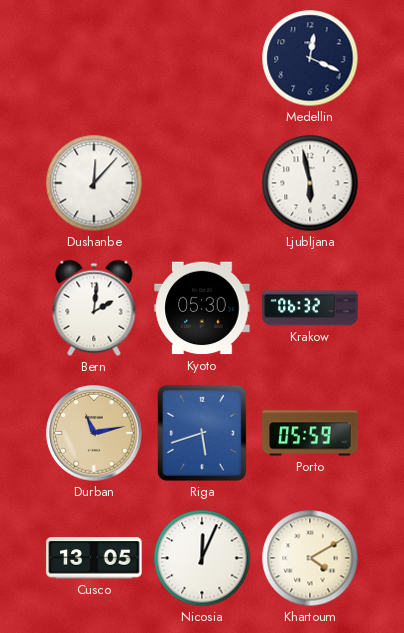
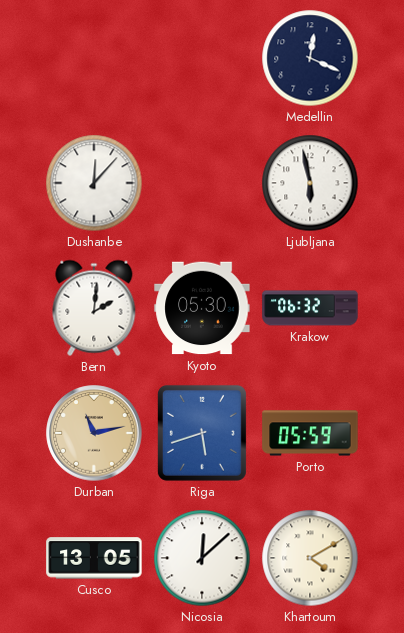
Nicosia: 12:04 -> 12:08
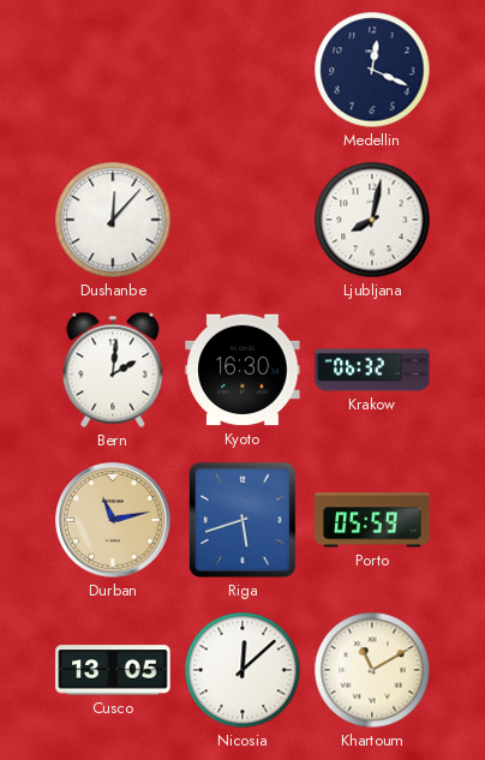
Ljubljana: 5:58 -> 8:02
Kyoto: 05:30 -> 16:30
Khartoum: 4:10 -> 11:10
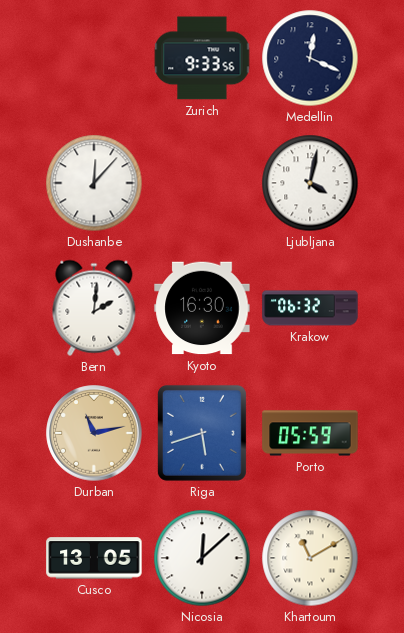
Zurich: none -> 9:33
Ljubljana: 8:02 -> 4:02
